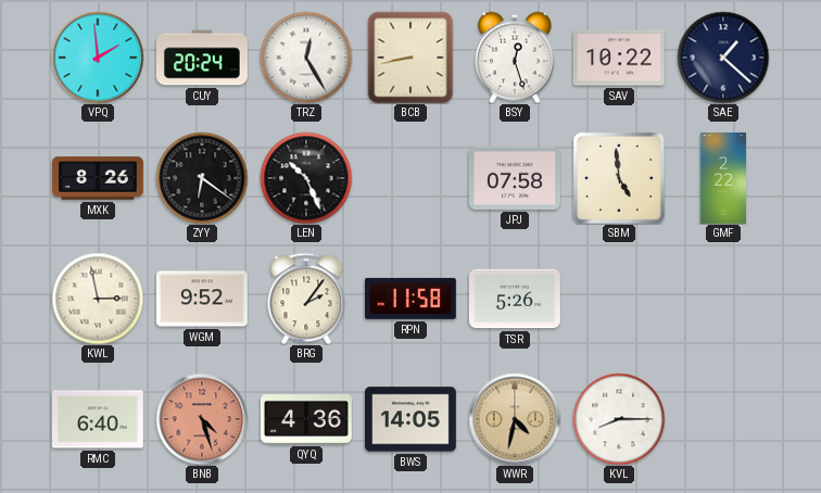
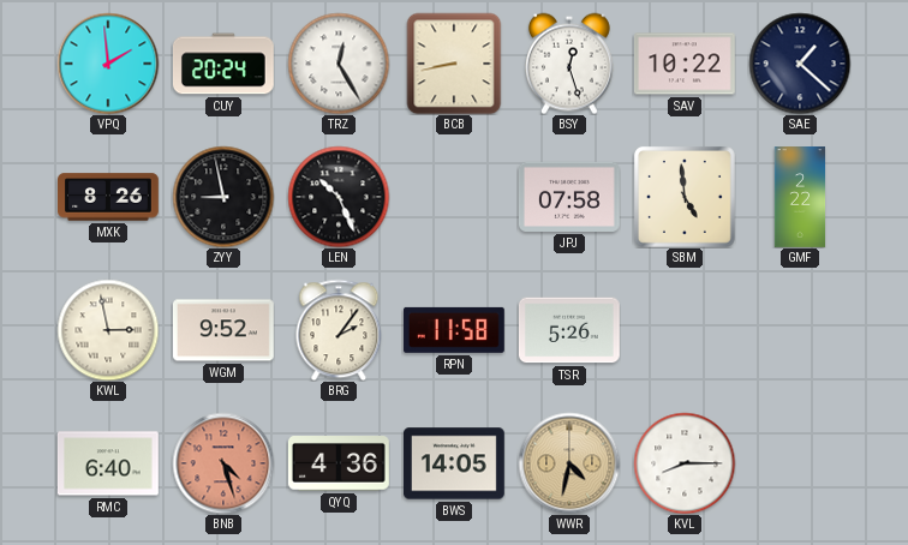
ZYY: 6:21 -> 8:58
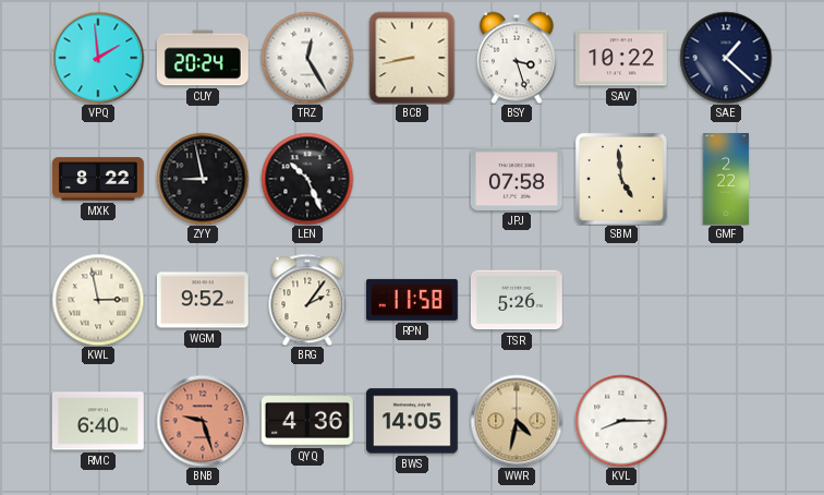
BSY: 12:27 -> 3:27
MXK: 8:26 -> 8:22
BNB: 4:27 -> 9:27
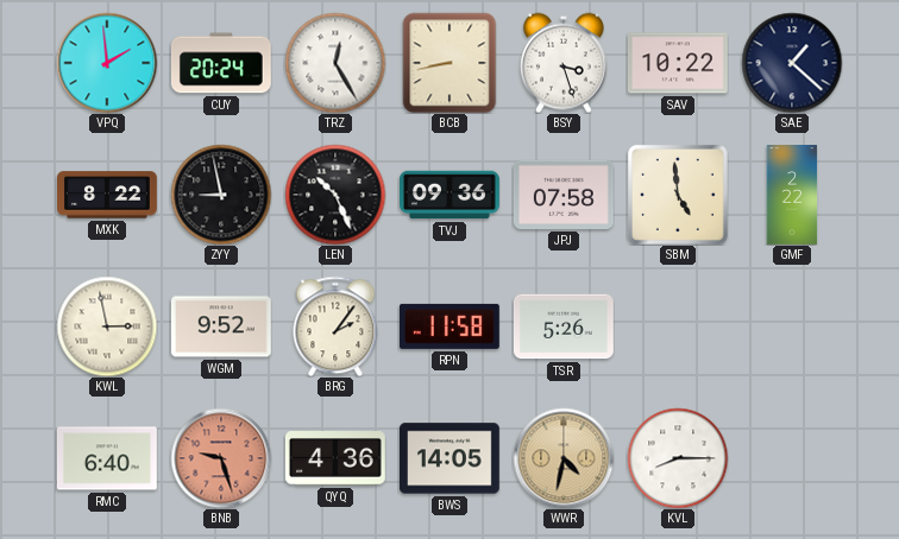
TVJ: none -> 09:36
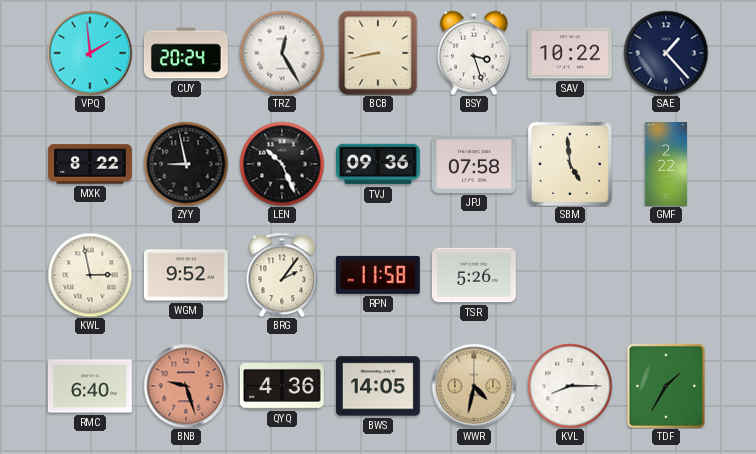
SAE: 1:22 -> 1:23
TDF: none -> 1:35
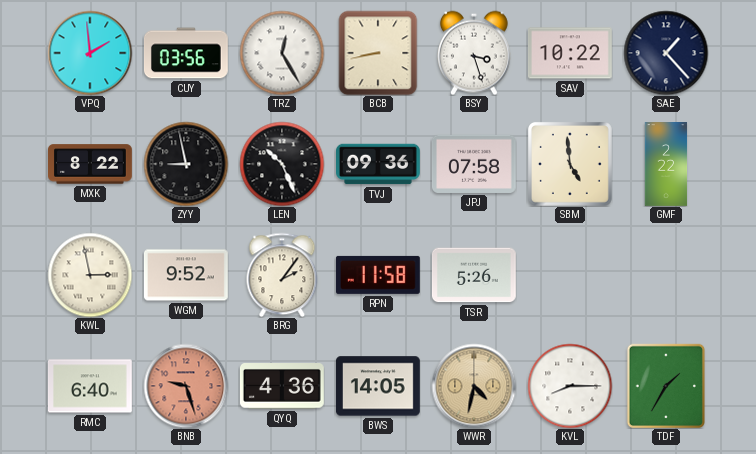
CUY: 20:24 -> 03:56
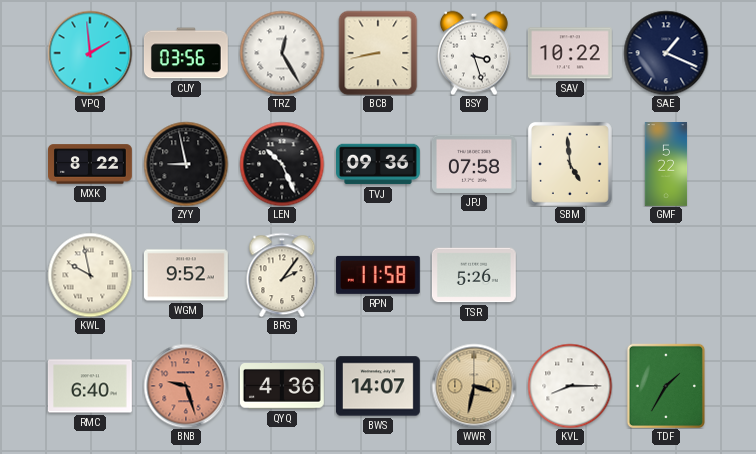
SAE: 1:23 -> 1:19
GMF: 2:22 -> 5:22
KWL: 2:58 -> 9:58
BWS: 14:05 -> 14:07
WWR: 4:32 -> 3:32
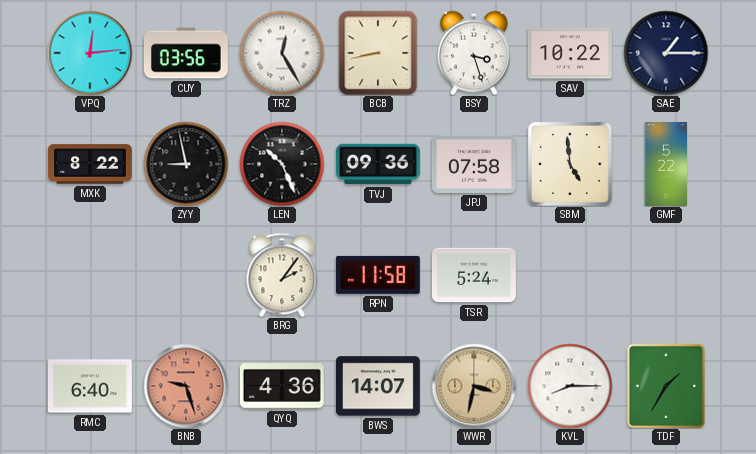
VPQ: 1:59 -> 12:14
SAE: 1:19 -> 1:15
KWL: 9:58 -> none
WGM: 9:52 -> none
TSR: 5:26 -> 5:24
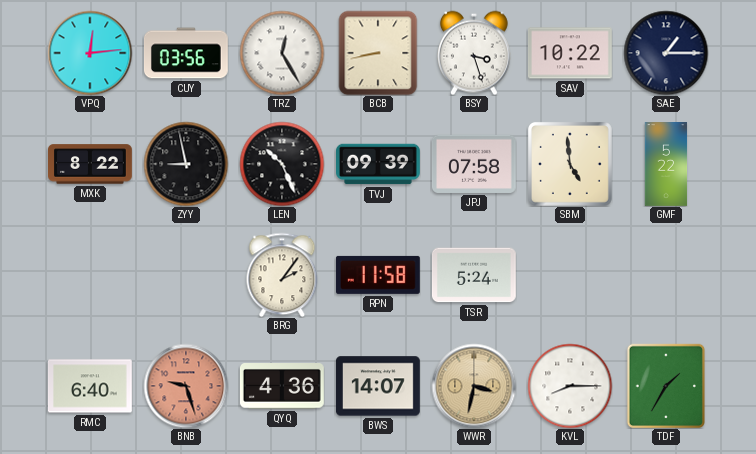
TVJ: 09:36 -> 09:39
